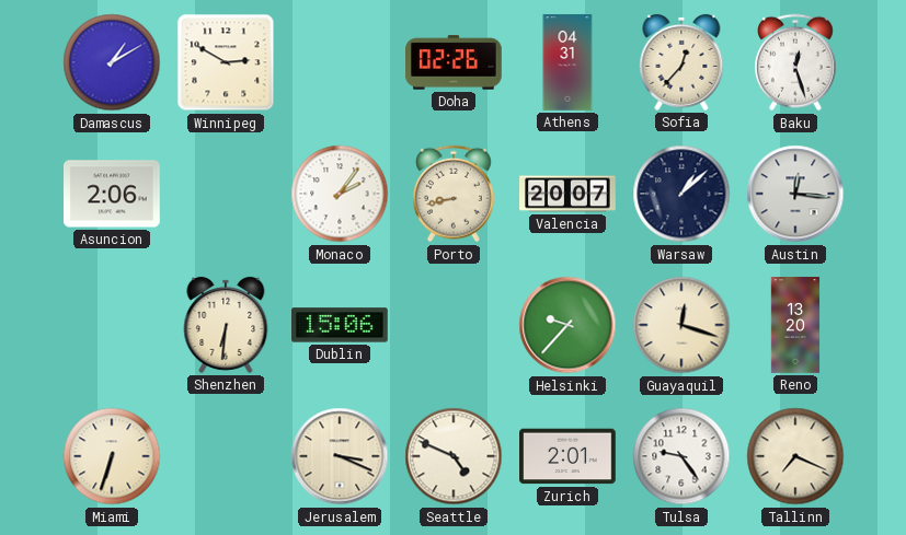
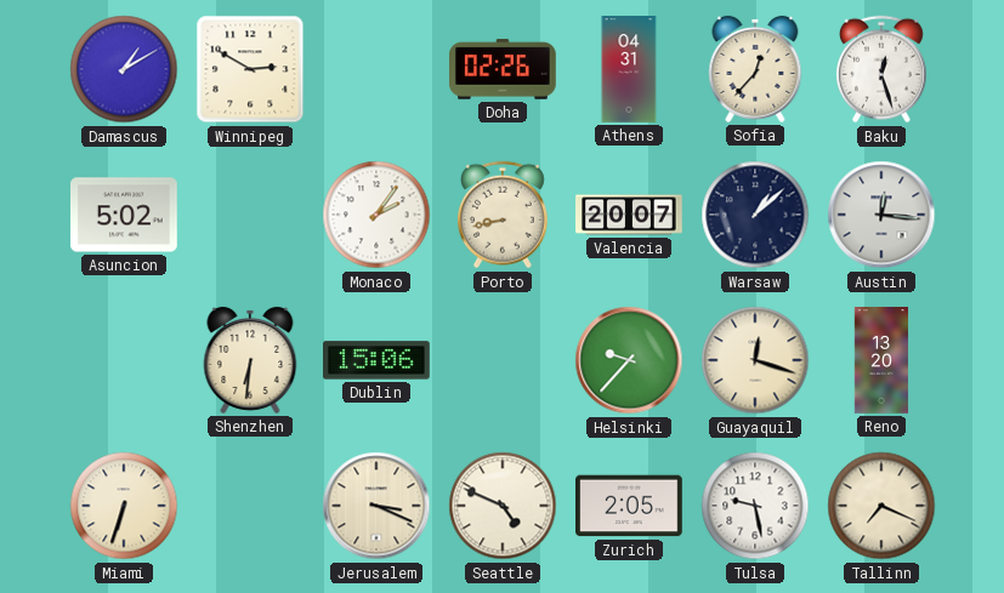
Asuncion: 2:06 -> 5:02
Zurich: 2:01 -> 2:05
Tulsa: 9:24 -> 9:28
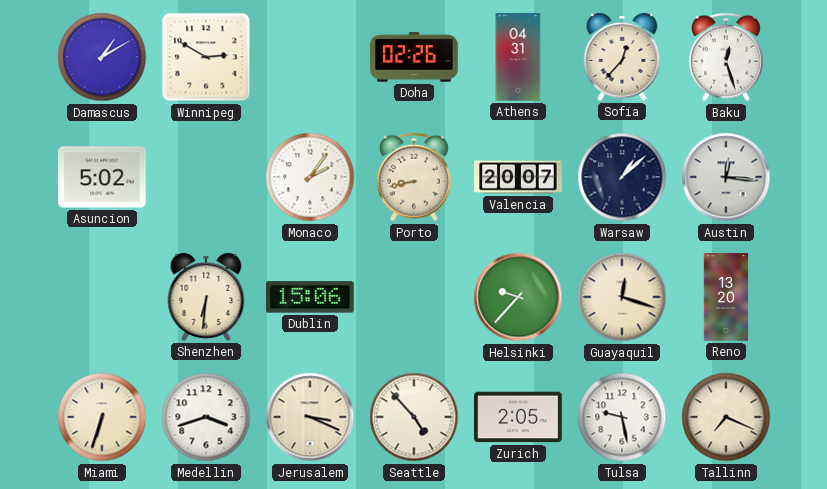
Medellin: none -> 3:42
Seattle: 4:49 -> 4:53
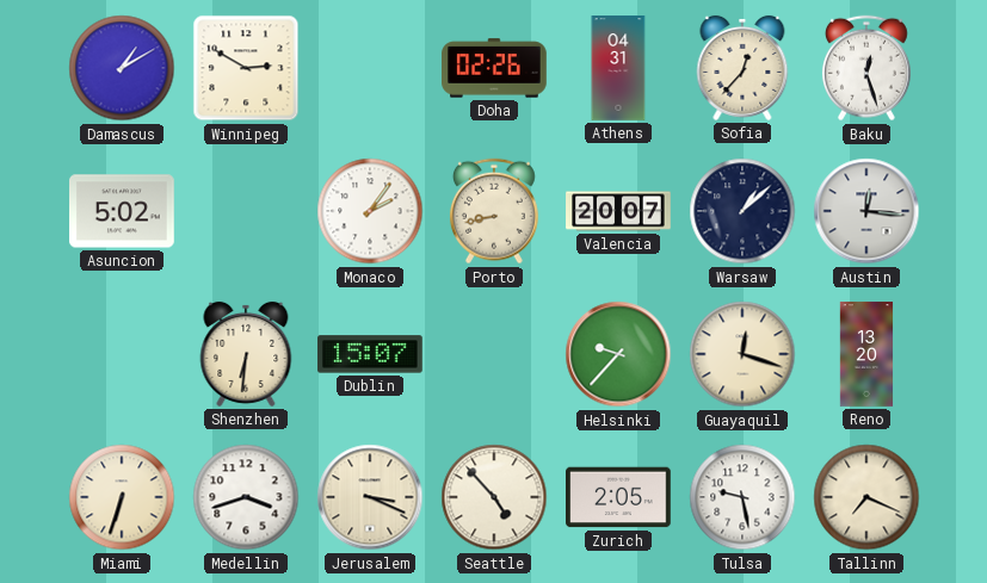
Dublin: 15:06 -> 15:07
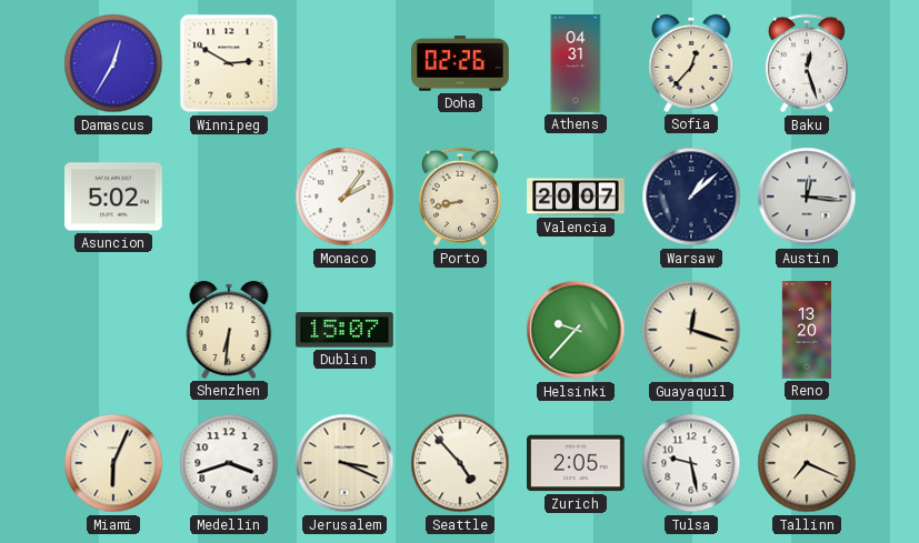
Damascus: 1:10 -> 12:35
Miami: 6:33 -> 6:04
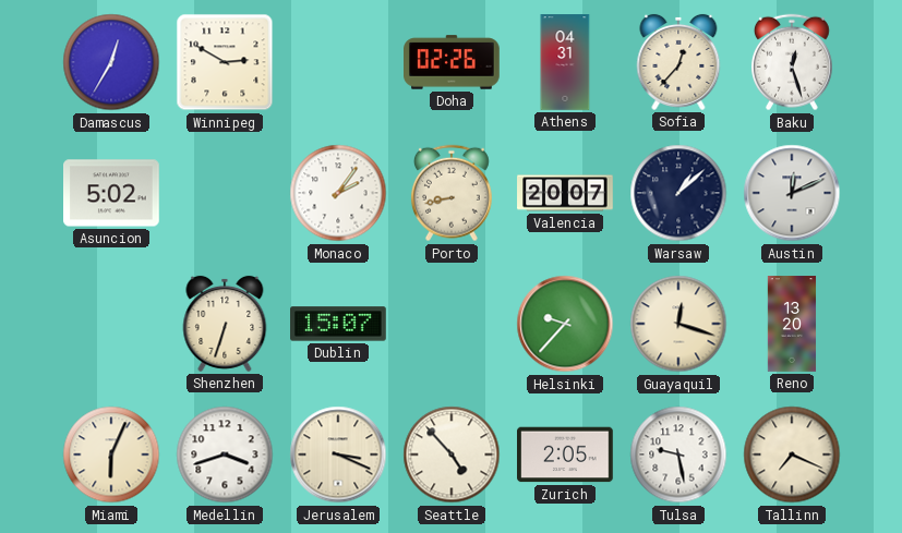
Austin: 12:16 -> 12:11
Shenzhen: 6:31 -> 6:33
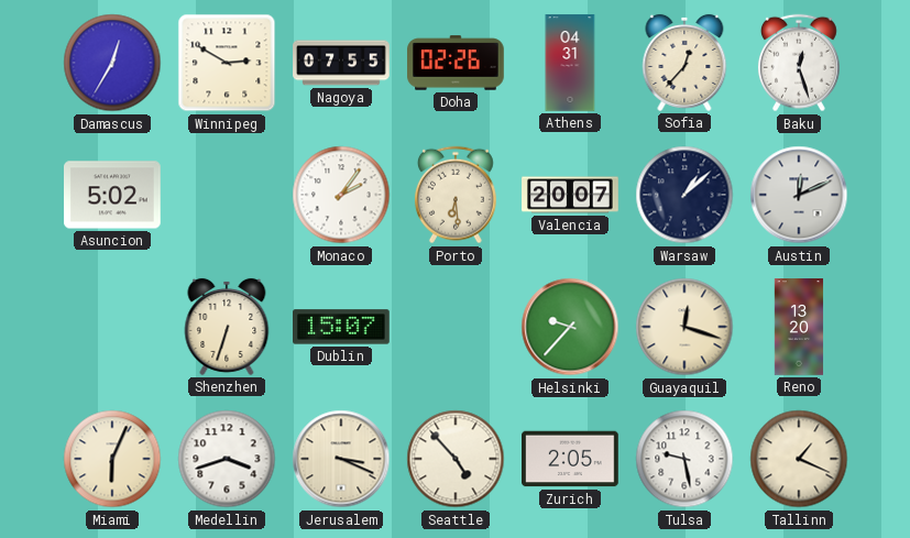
Nagoya: none -> 07:55
Porto: 8:43 -> 6:29
Tallinn: 7:19 -> 1:19
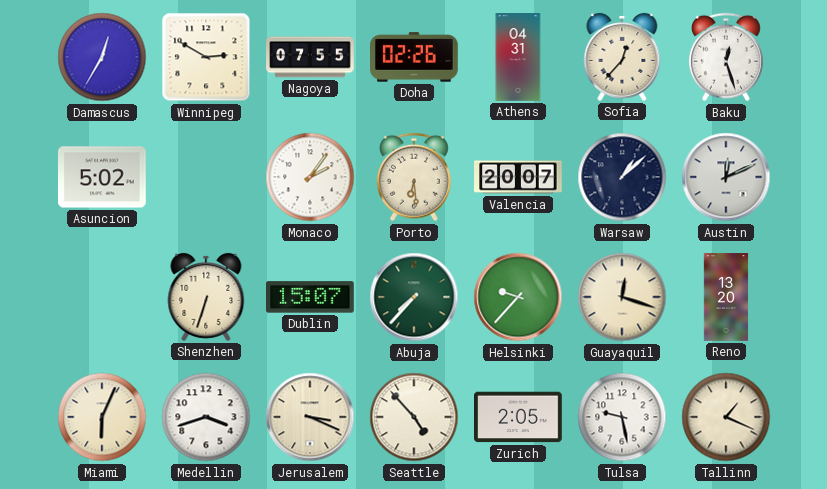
Abuja: none -> 7:37
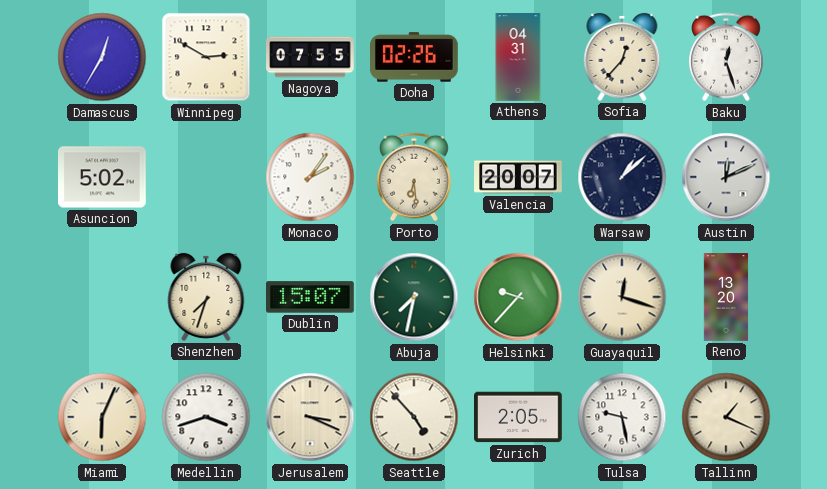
Shenzhen: 6:33 -> 7:33
Abuja: 7:37 -> 7:32
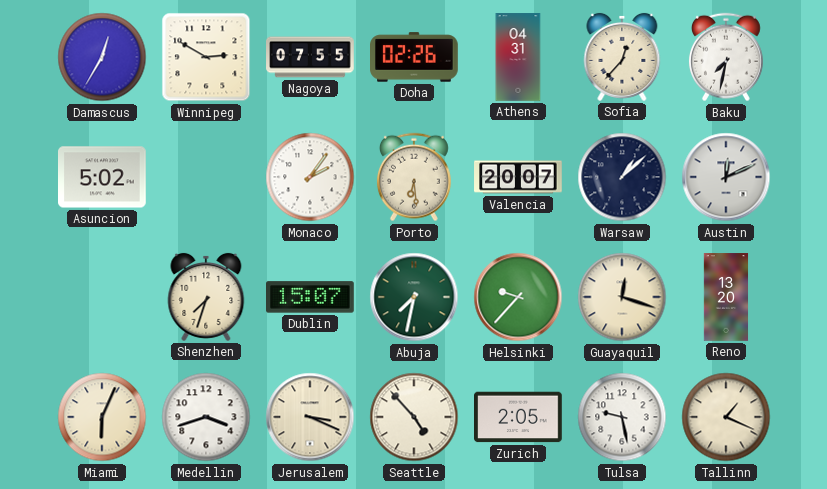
Baku: 12:27 -> 7:32
